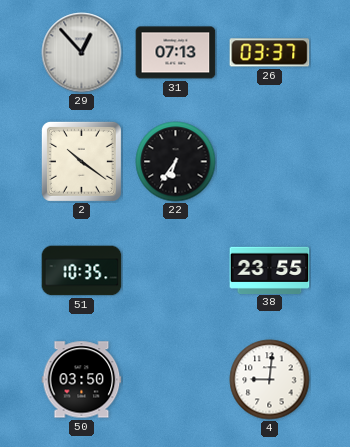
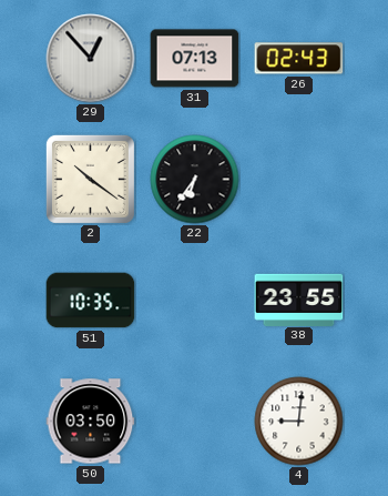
26: 03:37 -> 02:43
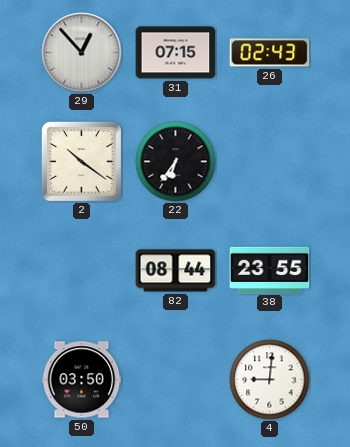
31: 07:13 -> 07:15
51: 10:35 -> none
82: none -> 08:44
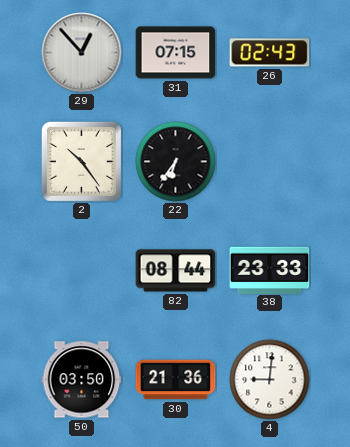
2: 10:21 -> 10:24
38: 23:55 -> 23:33
30: none -> 21:36
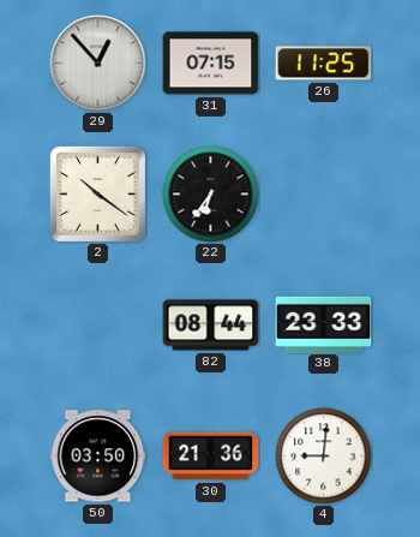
26: 02:43 -> 11:25
2: 10:24 -> 10:21
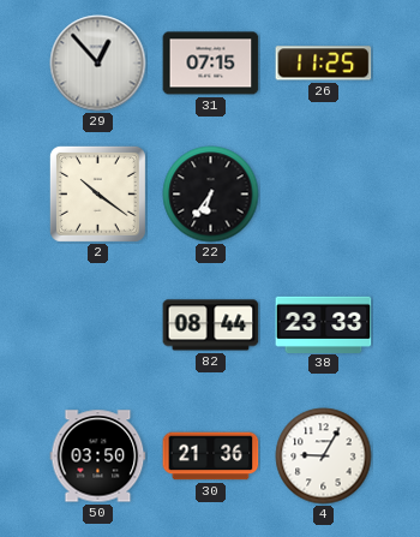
4: 9:01 -> 9:05
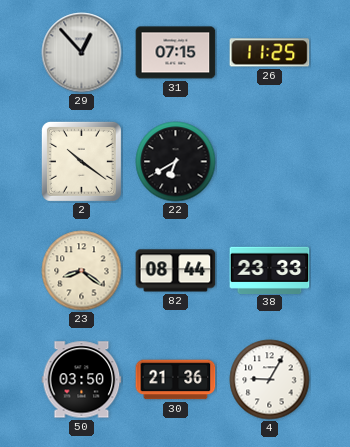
22: 6:36 -> 6:40
23: none -> 8:21
